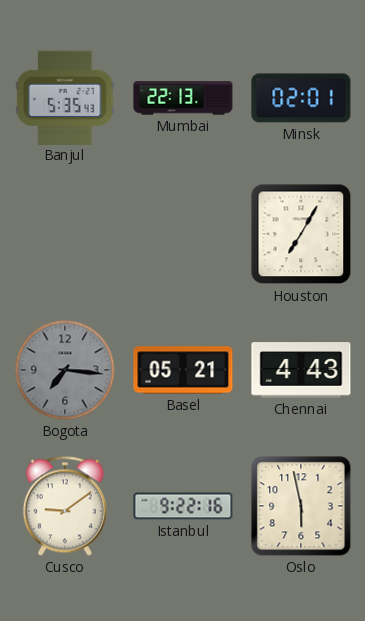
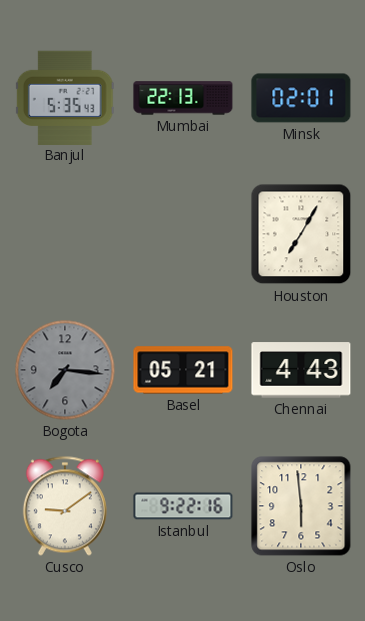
Oslo: 5:58 -> 5:59
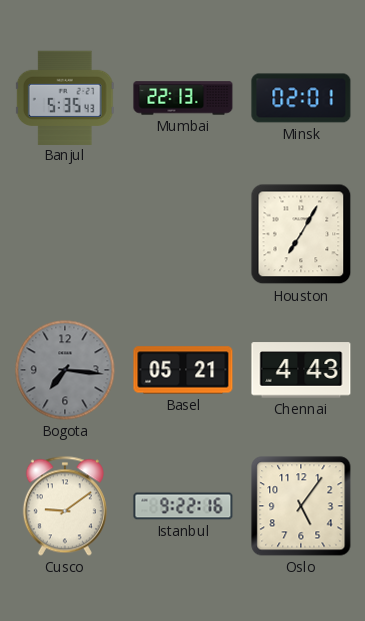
Oslo: 5:59 -> 5:06
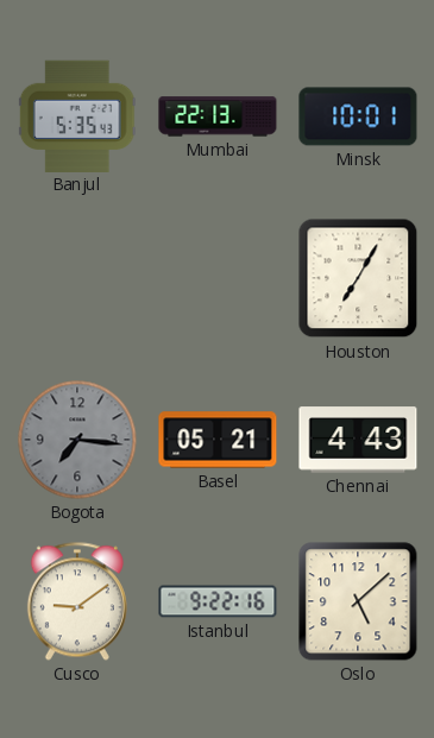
Minsk: 02:01 -> 10:01
Oslo: 5:06 -> 5:08
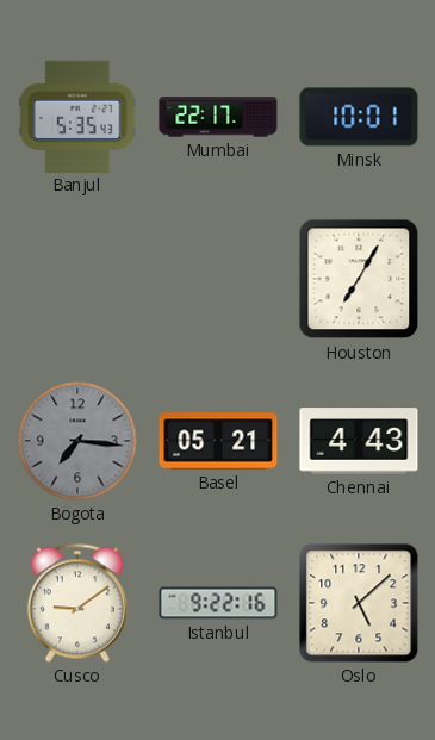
Mumbai: 22:13 -> 22:17
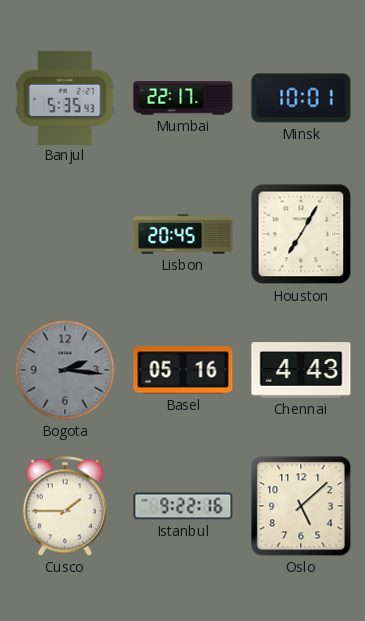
Lisbon: none -> 20:45
Bogota: 7:16 -> 2:16
Basel: 05:21 -> 05:16
Cusco: 9:09 -> 1:45
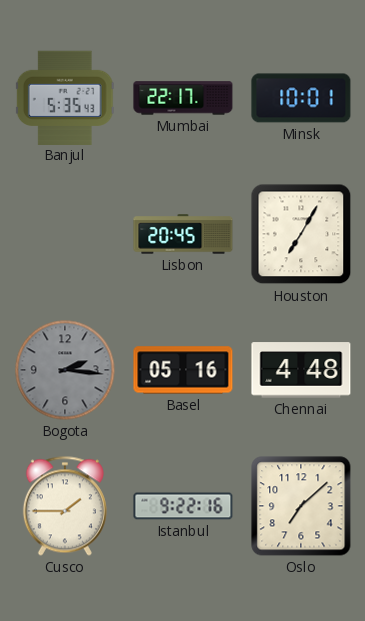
Chennai: 4:43 -> 4:48
Oslo: 5:08 -> 7:08
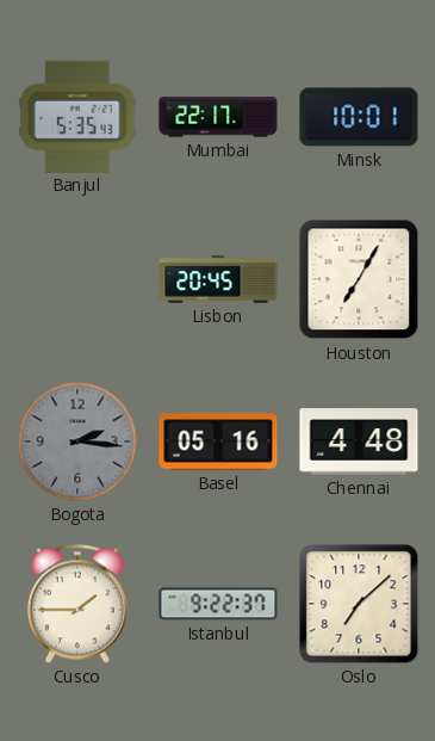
Istanbul: 9:22:16 -> 9:22:37
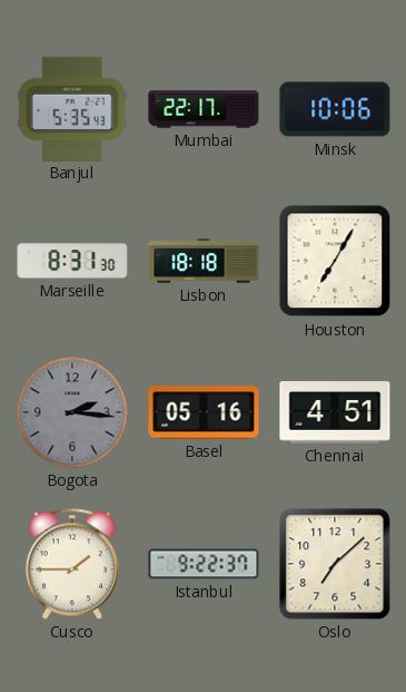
Minsk: 10:01 -> 10:06
Marseille: none -> 8:31
Lisbon: 20:45 -> 18:18
Chennai: 4:48 -> 4:51
